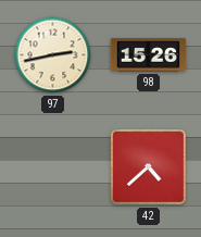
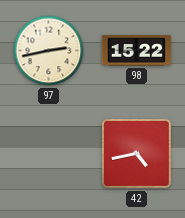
98: 15:26 -> 15:22
42: 4:38 -> 4:43
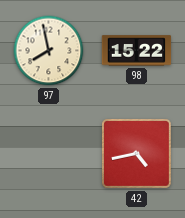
97: 2:43 -> 7:58
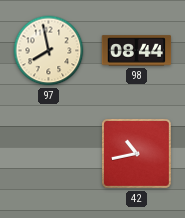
98: 15:22 -> 08:44
42: 4:43 -> 10:43
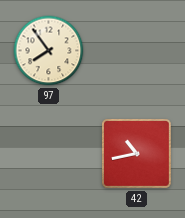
97: 7:58 -> 7:54
98: 08:44 -> none
